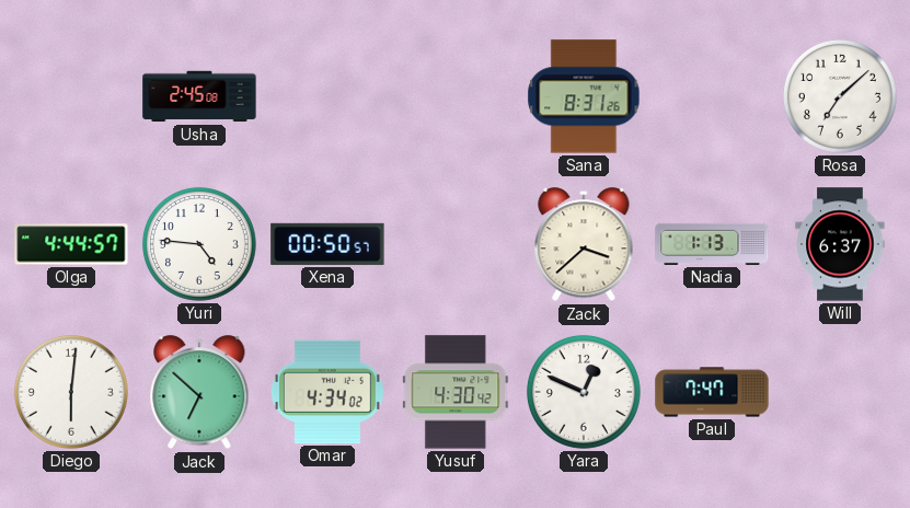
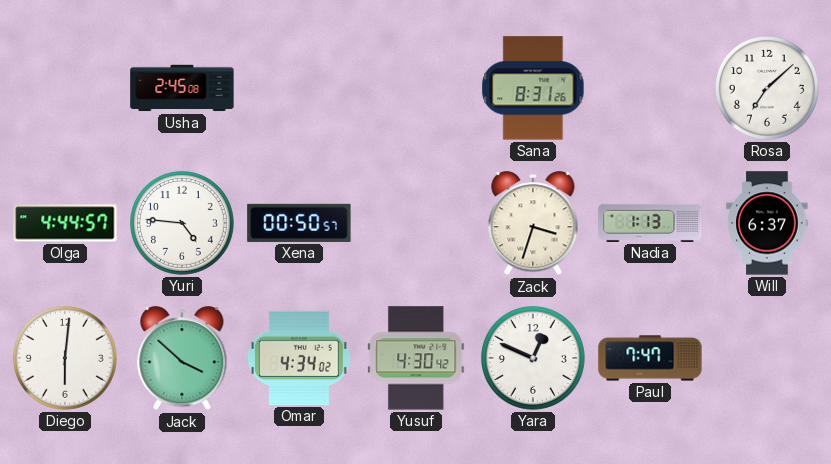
Zack: 3:38 -> 3:33
Jack: 6:52 -> 3:52
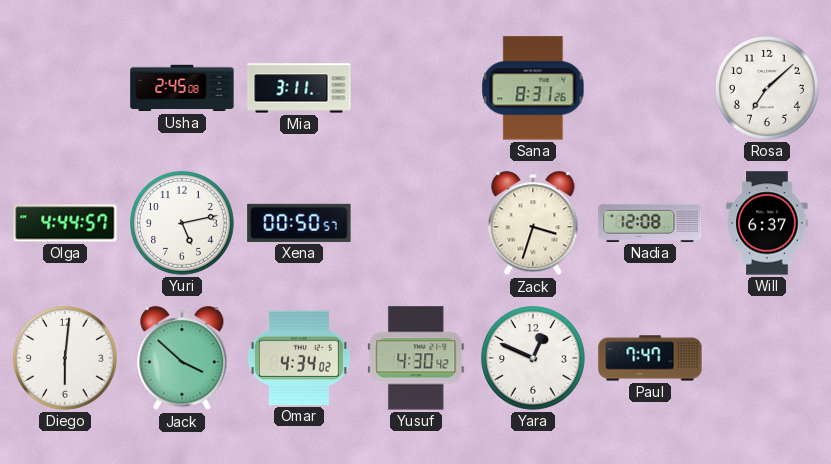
Mia: none -> 3:11
Yuri: 4:46 -> 5:13
Nadia: 1:13 -> 12:08
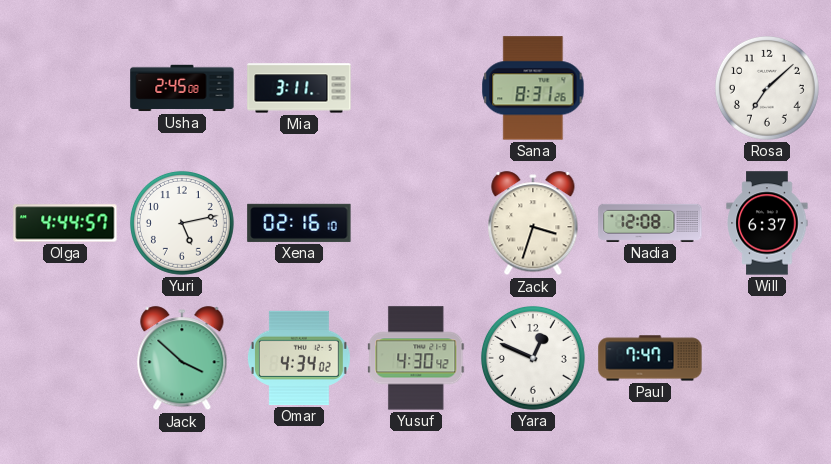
Xena: 00:50 -> 02:16
Diego: 6:01 -> none
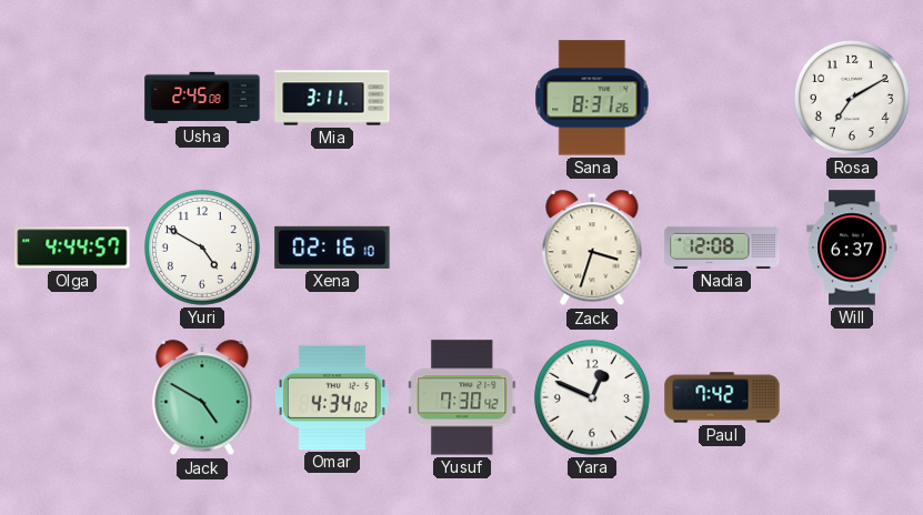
Rosa: 7:08 -> 7:10
Yuri: 5:13 -> 4:50
Jack: 3:52 -> 4:50
Yusuf: 4:30 -> 7:30
Paul: 7:47 -> 7:42
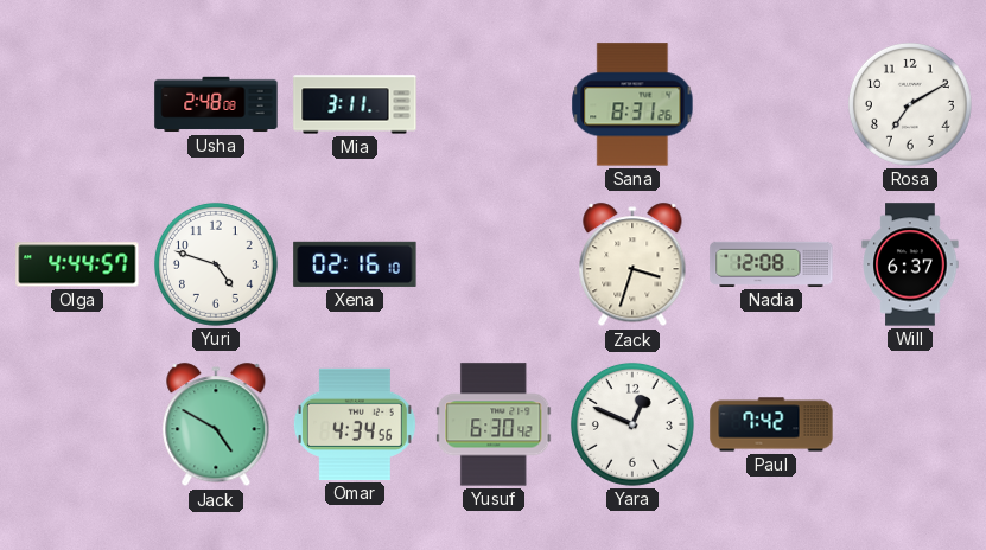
Usha: 2:45 -> 2:48
Yuri: 4:50 -> 4:48
Omar: 4:34:02 -> 4:34:56
Yusuf: 7:30 -> 6:30
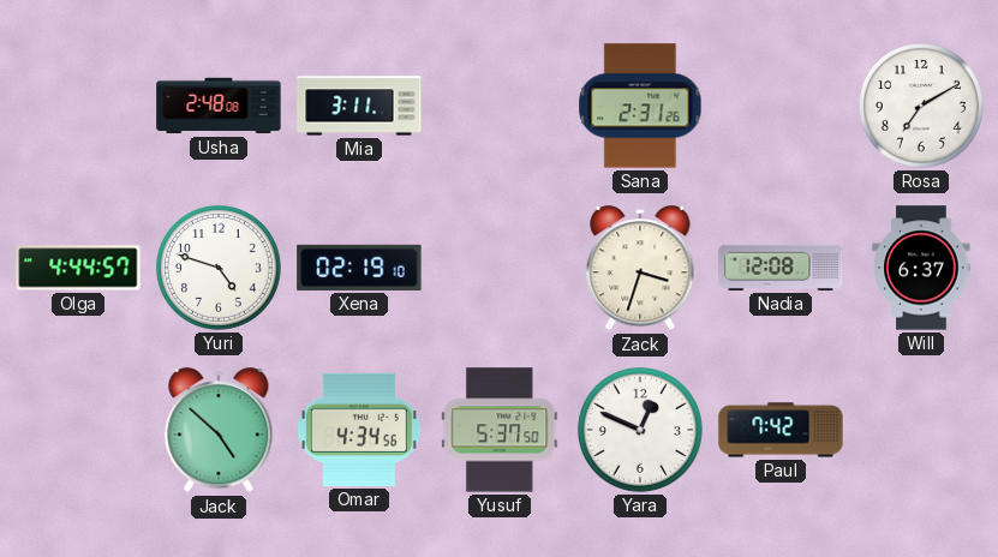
Sana: 8:31 -> 2:31
Xena: 02:16 -> 02:19
Jack: 4:50 -> 4:52
Yusuf: 6:30 -> 5:37
